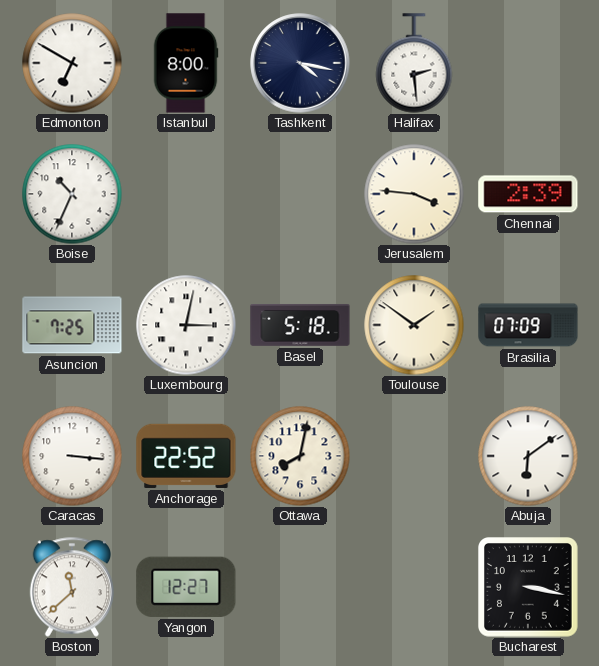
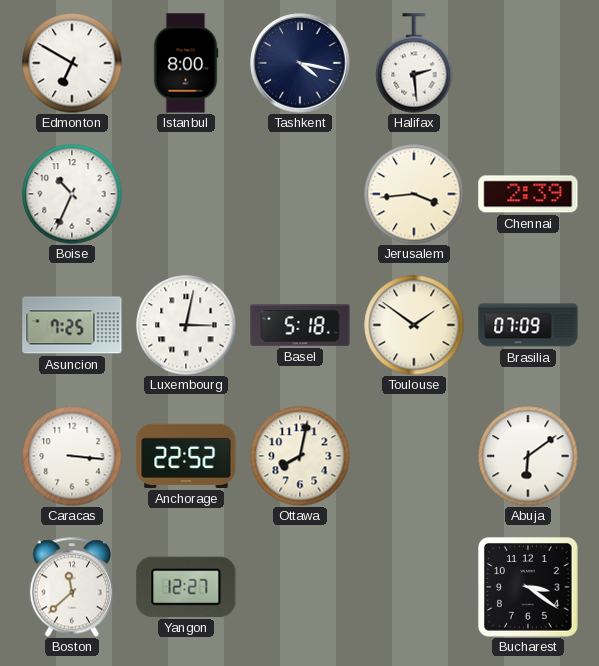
Jerusalem: 3:46 -> 3:44
Bucharest: 3:17 -> 3:21
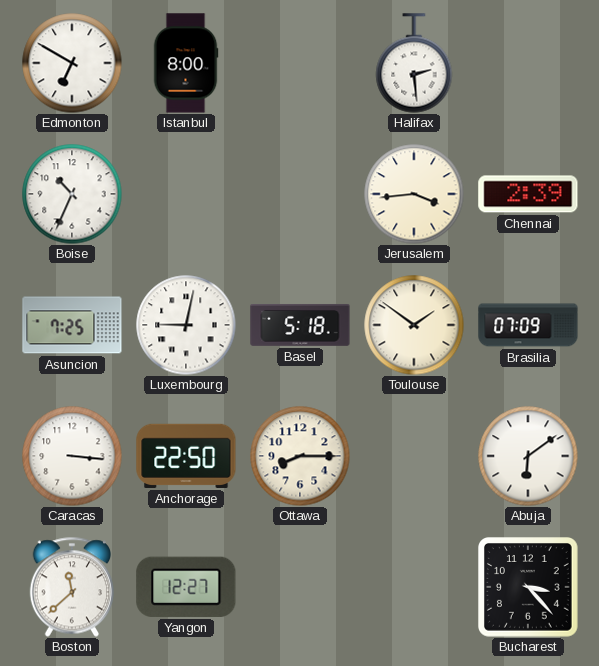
Tashkent: 4:17 -> none
Luxembourg: 3:02 -> 9:02
Anchorage: 22:52 -> 22:50
Ottawa: 8:02 -> 8:15
Bucharest: 3:21 -> 3:23
